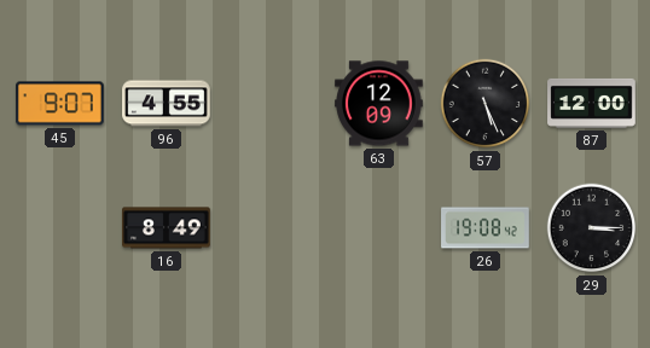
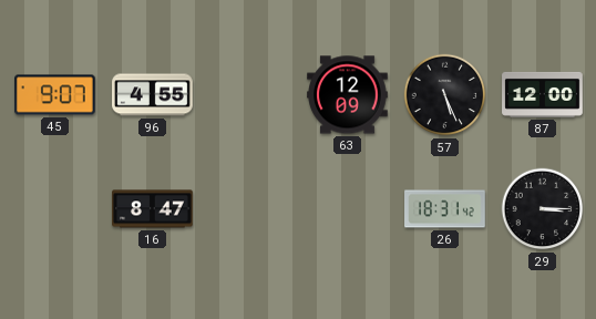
16: 8:49 -> 8:47
26: 19:08 -> 18:31
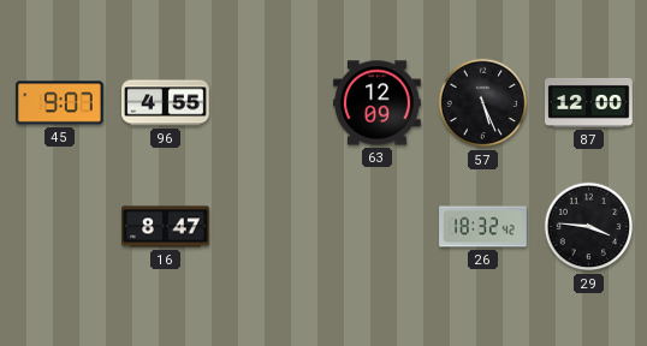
26: 18:31 -> 18:32
29: 3:15 -> 3:46
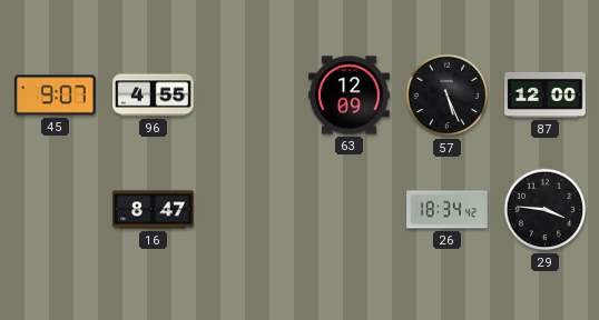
26: 18:32 -> 18:34
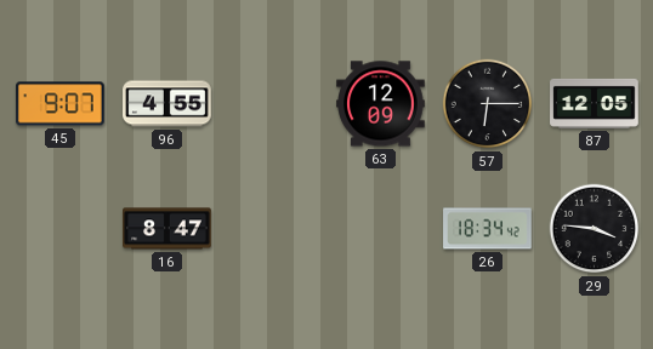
57: 5:26 -> 6:15
87: 12:00 -> 12:05
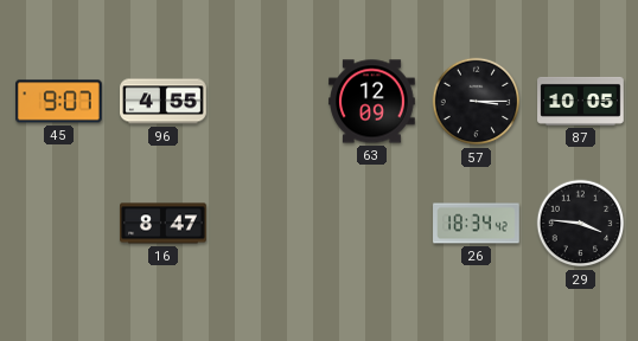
57: 6:15 -> 3:15
87: 12:05 -> 10:05
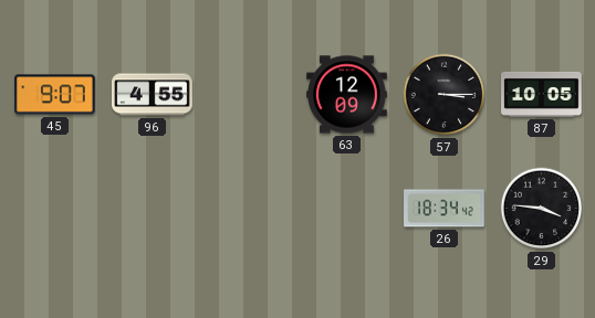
16: 8:47 -> none
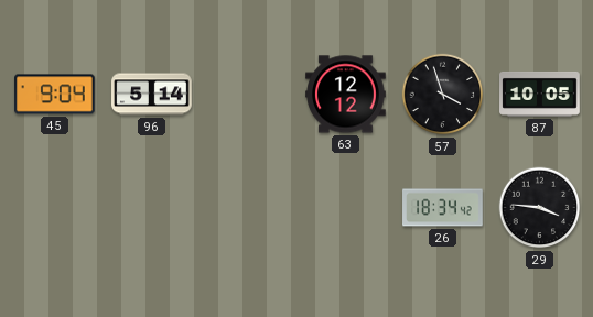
45: 9:07 -> 9:04
96: 4:55 -> 5:14
63: 12:09 -> 12:12
57: 3:15 -> 3:57
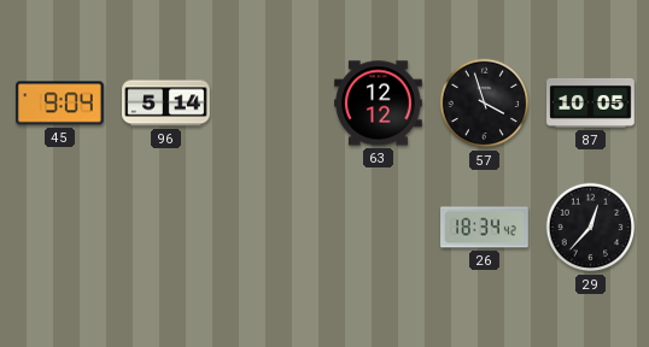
29: 3:46 -> 12:37
